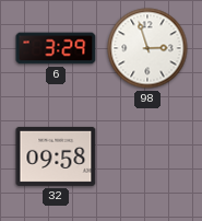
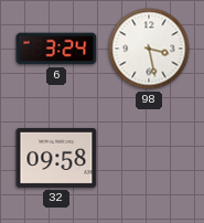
6: 3:29 -> 3:24
98: 2:57 -> 3:28
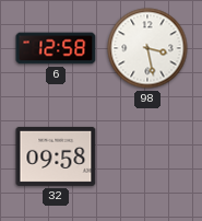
6: 3:24 -> 12:58
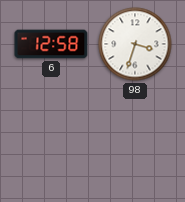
98: 3:28 -> 3:33
32: 09:58 -> none
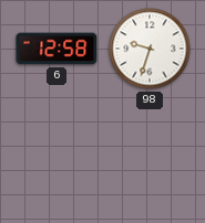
98: 3:33 -> 9:33
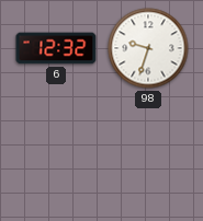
6: 12:58 -> 12:32
